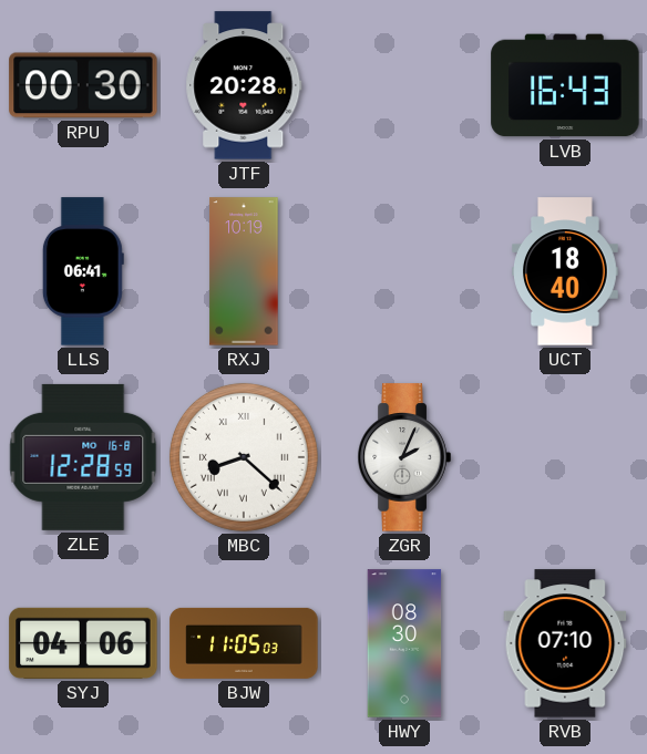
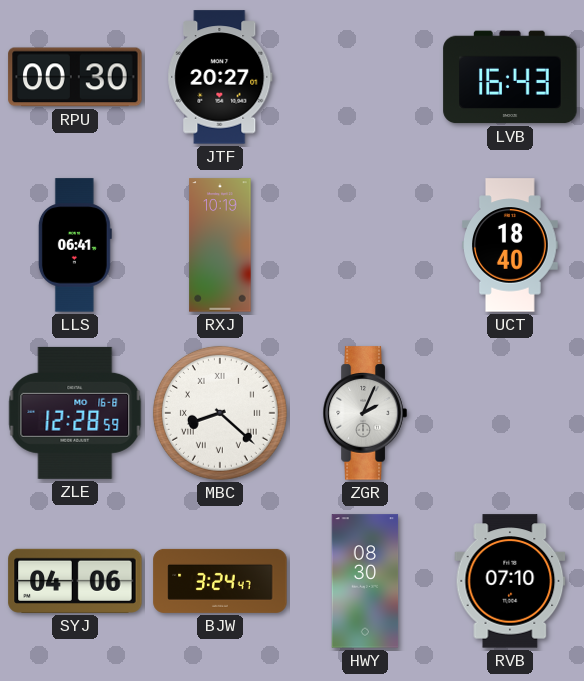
JTF: 20:28 -> 20:27
BJW: 11:05 -> 3:24
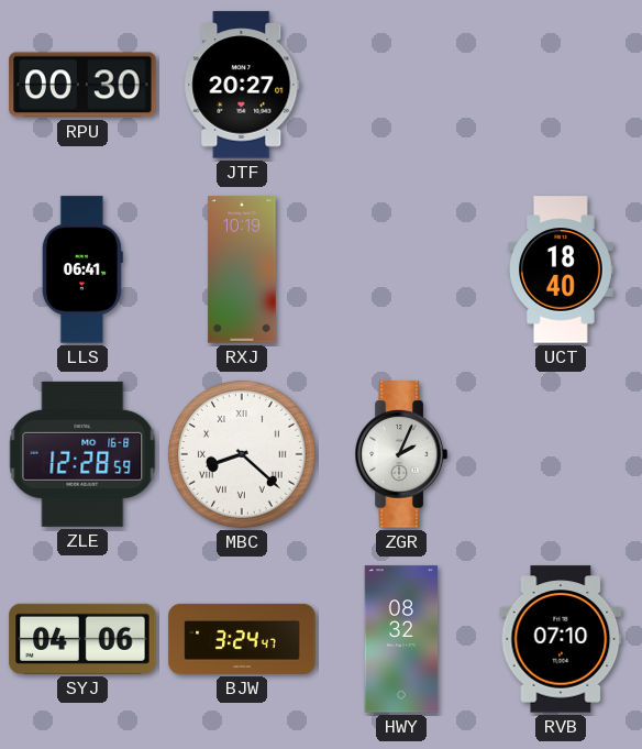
LVB: 16:43 -> none
HWY: 08:30 -> 08:32
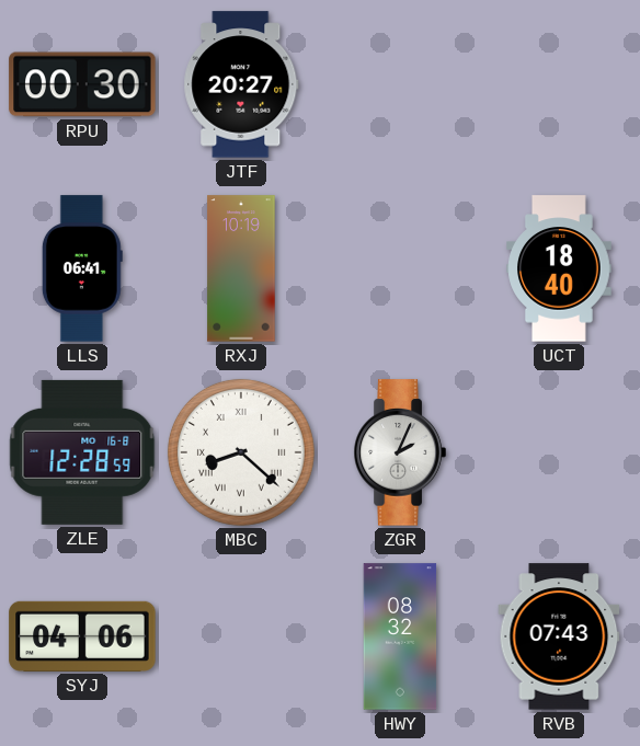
BJW: 3:24 -> none
RVB: 07:10 -> 07:43
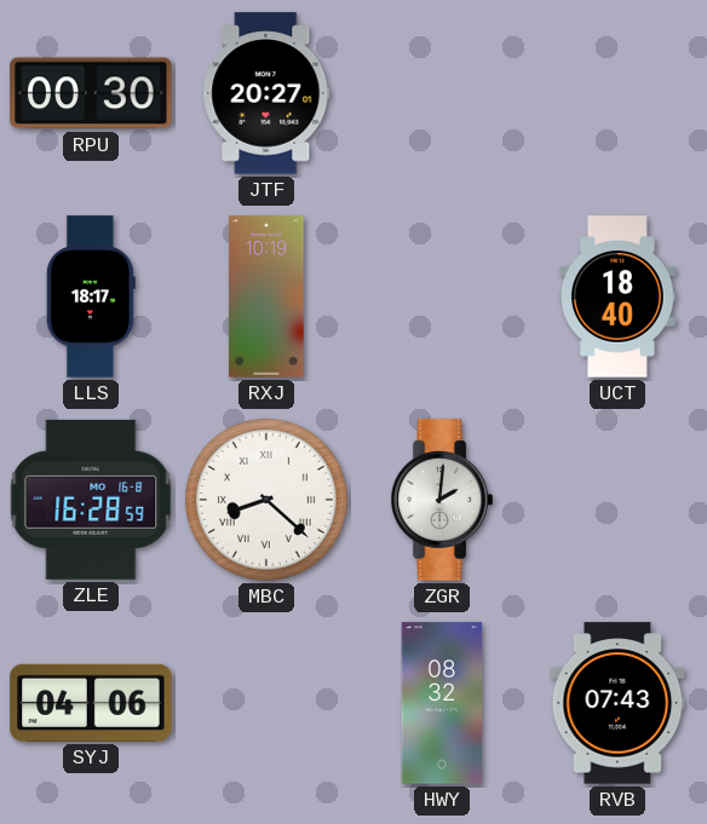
LLS: 06:41 -> 18:17
ZLE: 12:28 -> 16:28
ZGR: 2:04 -> 2:01
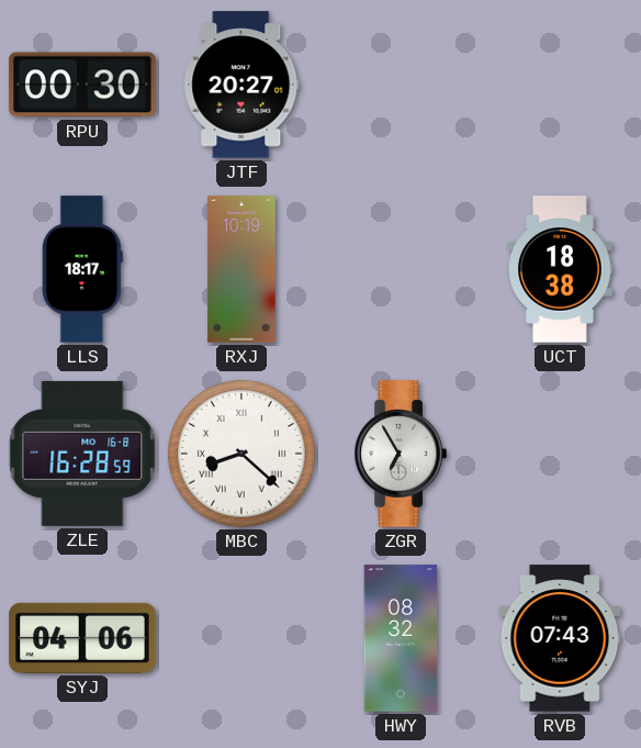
UCT: 18:40 -> 18:38
ZGR: 2:01 -> 6:55
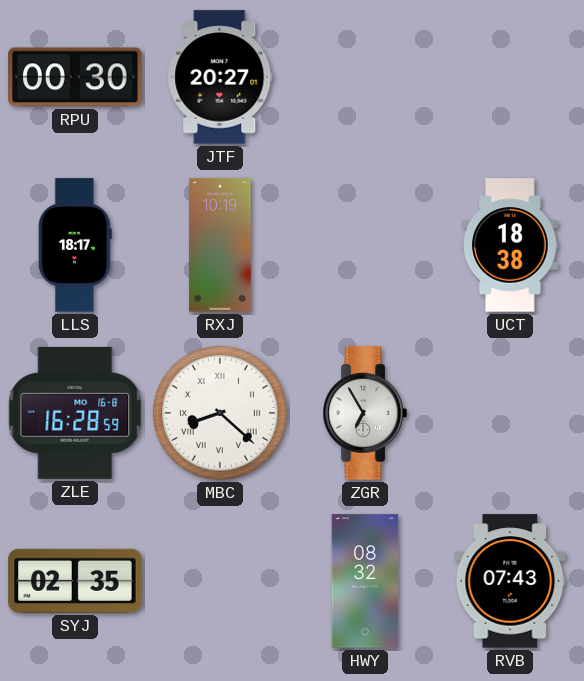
SYJ: 04:06 -> 02:35
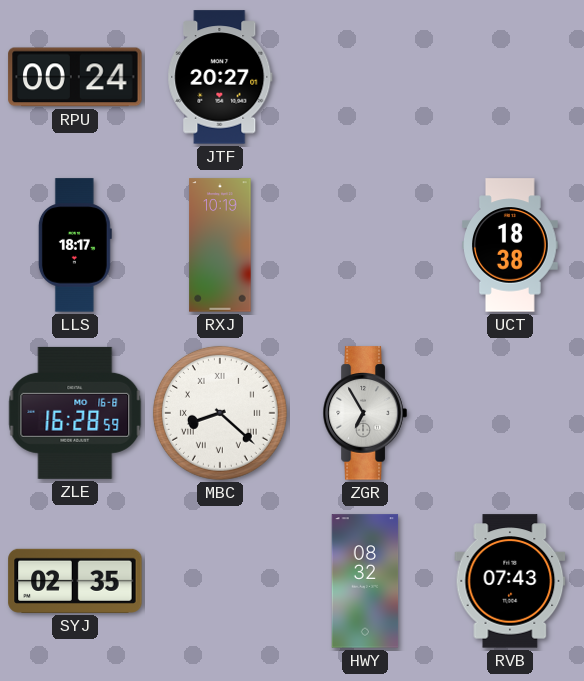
RPU: 00:30 -> 00:24
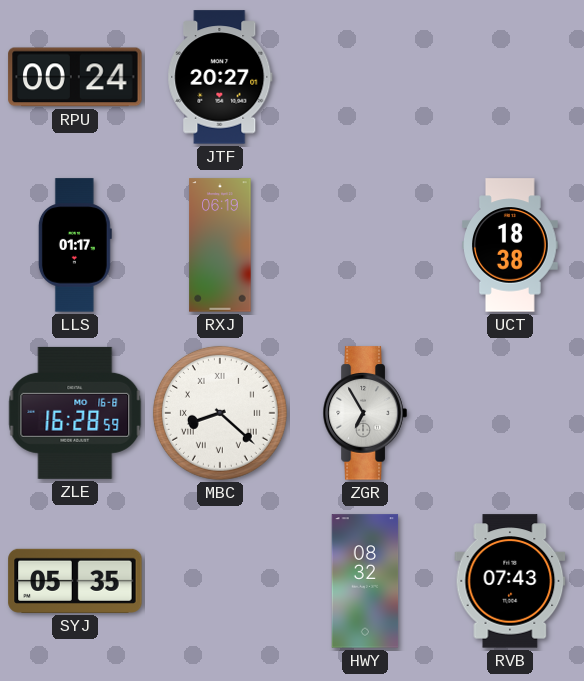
LLS: 18:17 -> 01:17
RXJ: 10:19 -> 06:19
SYJ: 02:35 -> 05:35
